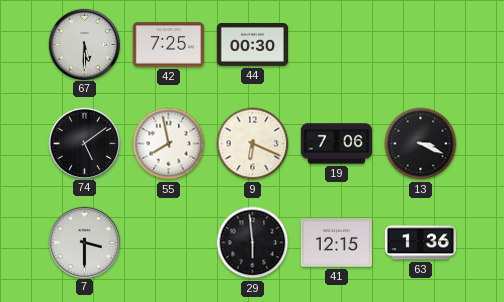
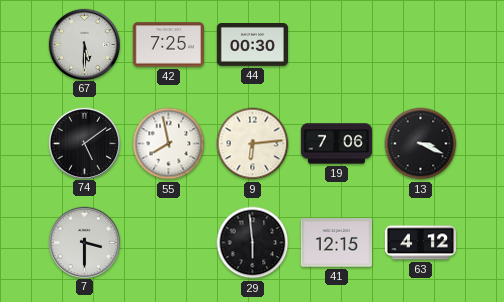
9: 6:19 -> 6:14
63: 1:36 -> 4:12
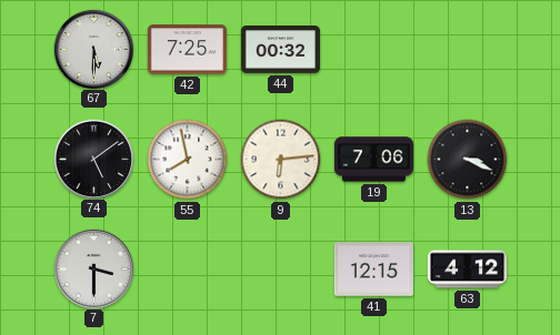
44: 00:30 -> 00:32
29: 5:59 -> none
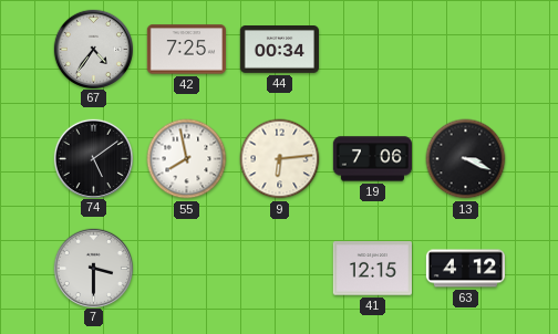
67: 5:30 -> 4:36
44: 00:32 -> 00:34
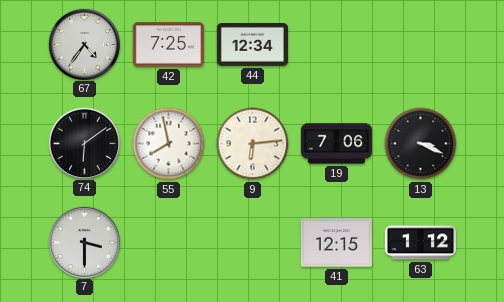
44: 00:34 -> 12:34
74: 5:09 -> 6:09
63: 4:12 -> 1:12
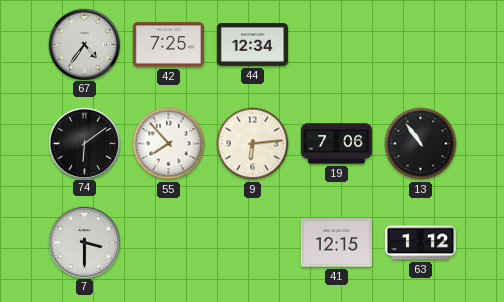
55: 7:58 -> 7:53
13: 3:19 -> 10:54
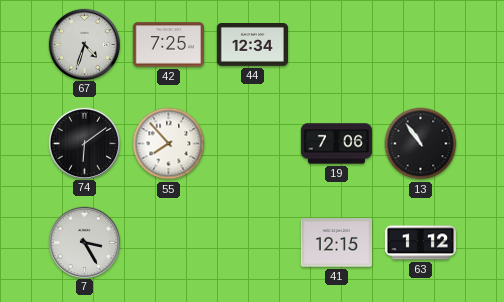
67: 4:36 -> 4:33
9: 6:14 -> none
7: 3:30 -> 3:25
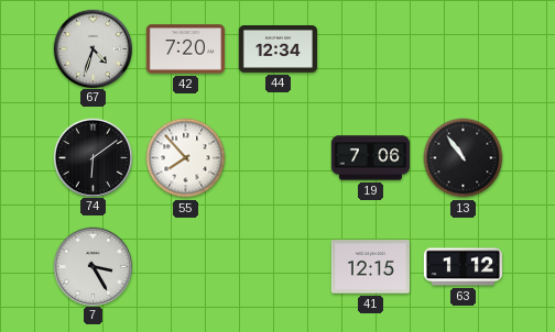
42: 7:25 -> 7:20
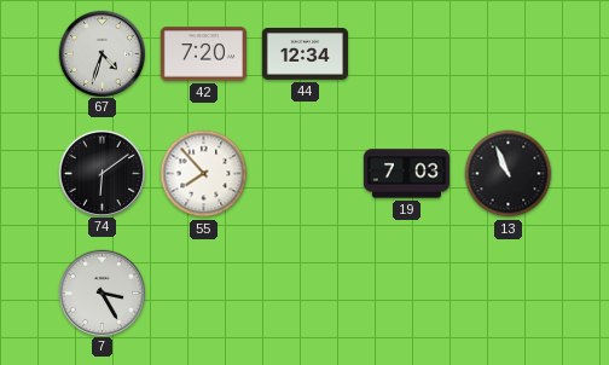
19: 7:06 -> 7:03
13: 10:54 -> 10:56
41: 12:15 -> none
63: 1:12 -> none
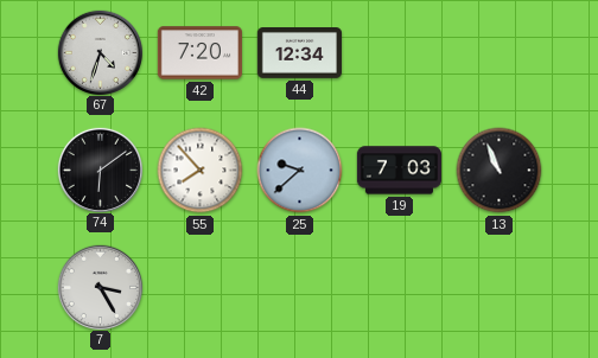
25: none -> 9:38
